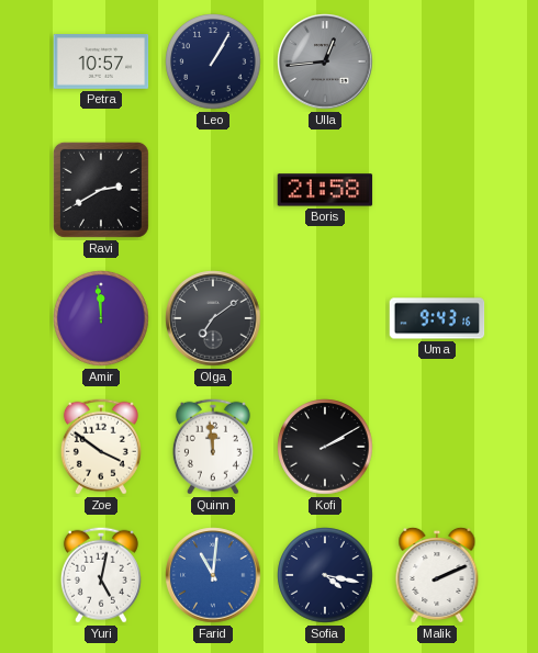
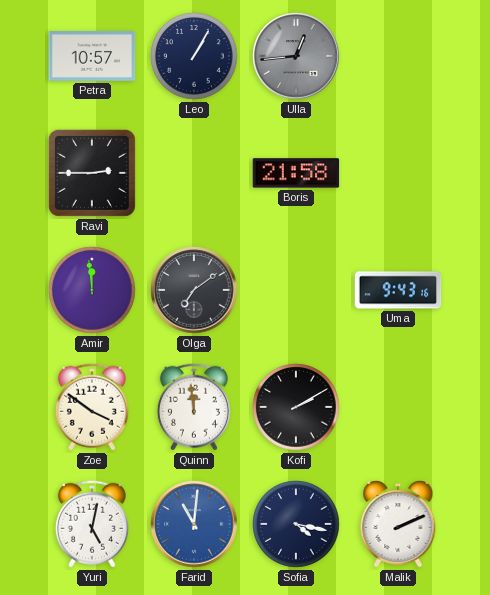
Ravi: 2:40 -> 2:45
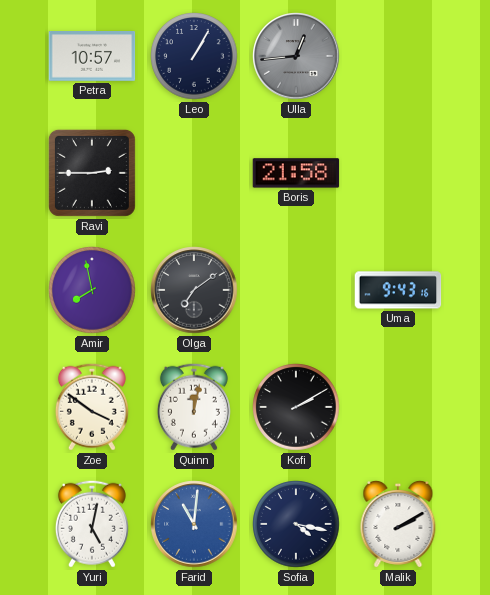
Amir: 11:59 -> 7:58
Quinn: 11:59 -> 12:02
Malik: 2:11 -> 2:10
